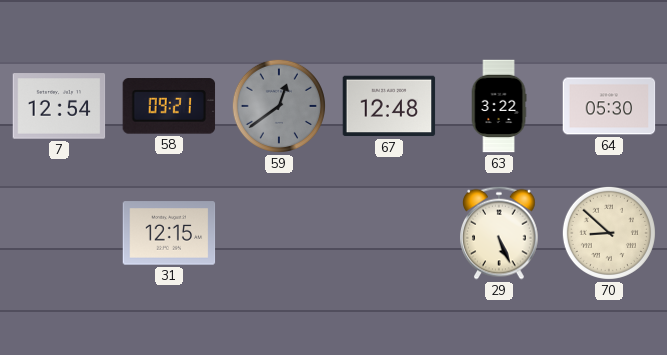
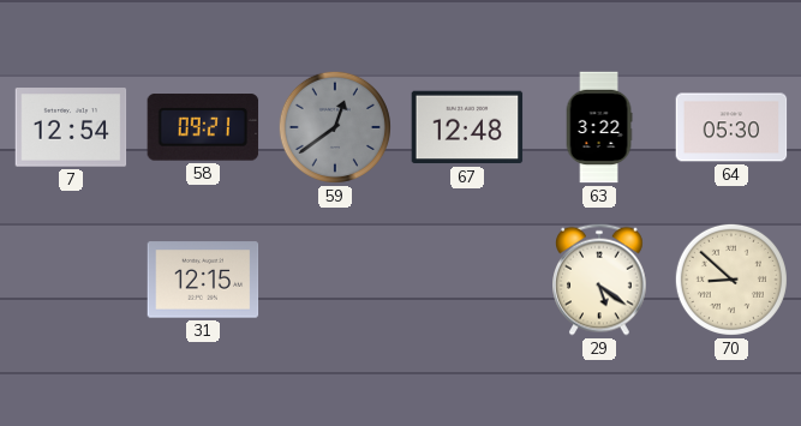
29: 5:26 -> 5:21
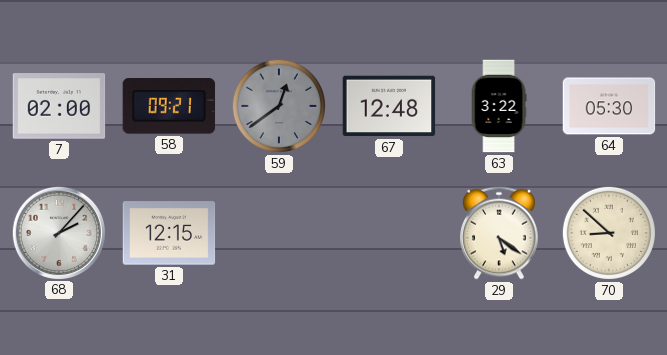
7: 12:54 -> 02:00
68: none -> 2:07
